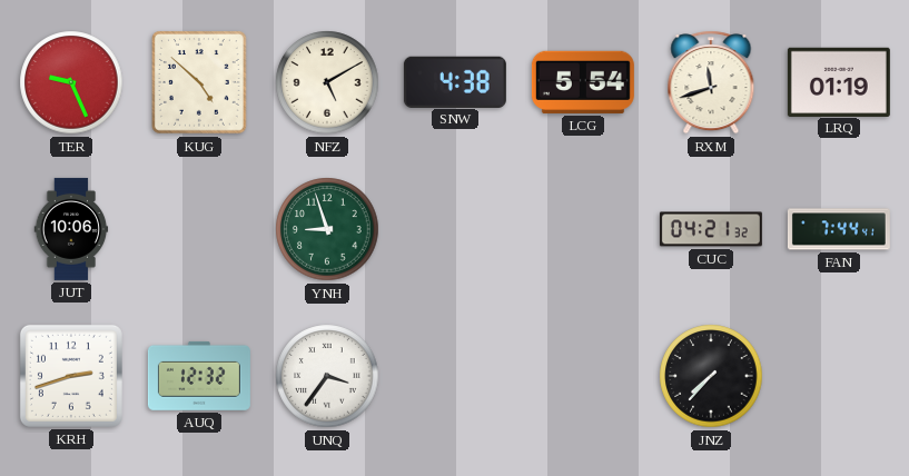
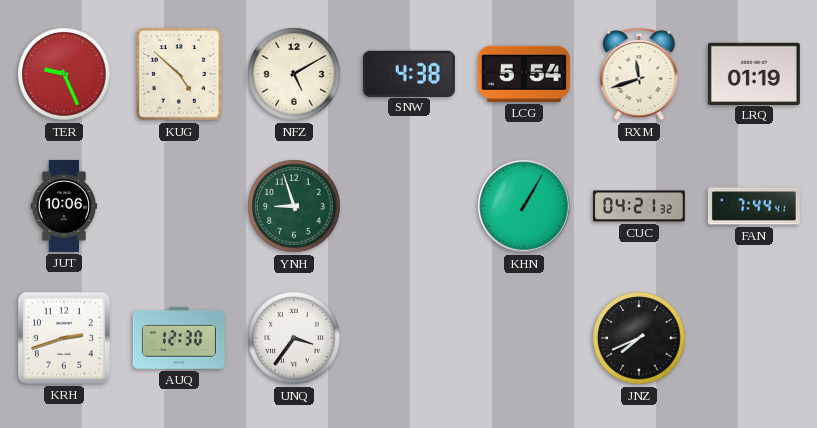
KHN: none -> 1:05
AUQ: 12:32 -> 12:30
JNZ: 7:37 -> 7:41
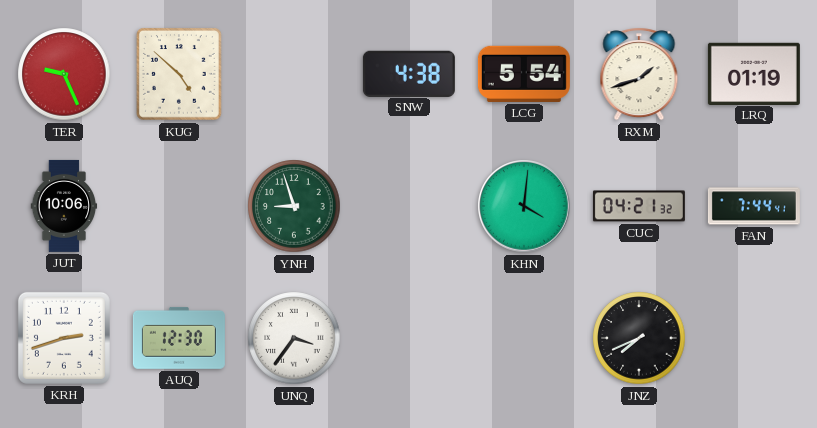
NFZ: 5:10 -> none
RXM: 11:42 -> 1:42
KHN: 1:05 -> 4:01
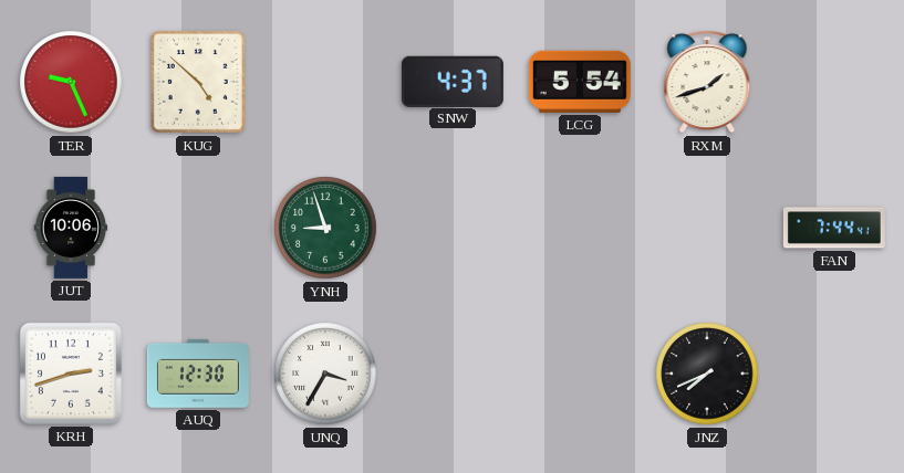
SNW: 4:38 -> 4:37
LRQ: 01:19 -> none
KHN: 4:01 -> none
CUC: 04:21 -> none
UNQ: 3:36 -> 3:35
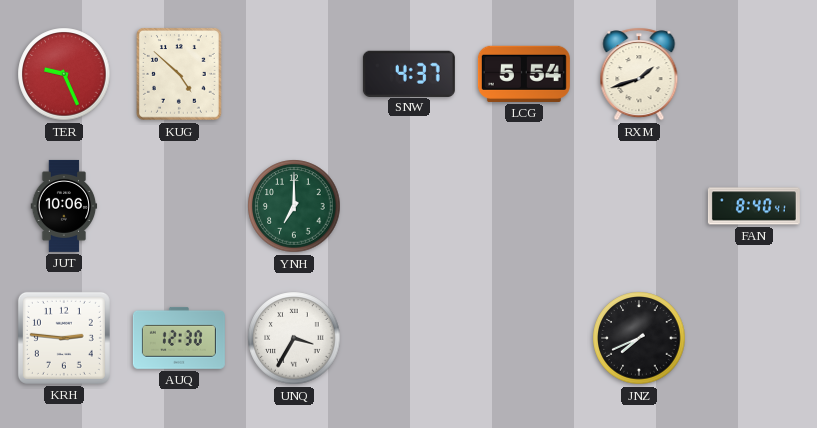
YNH: 8:57 -> 7:00
FAN: 7:44 -> 8:40
KRH: 2:42 -> 2:46
